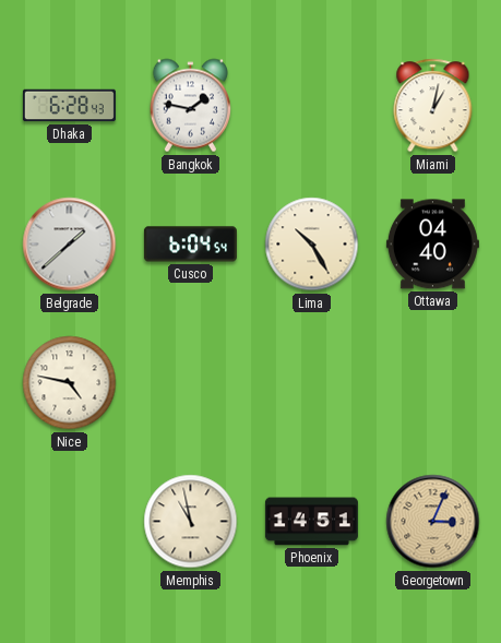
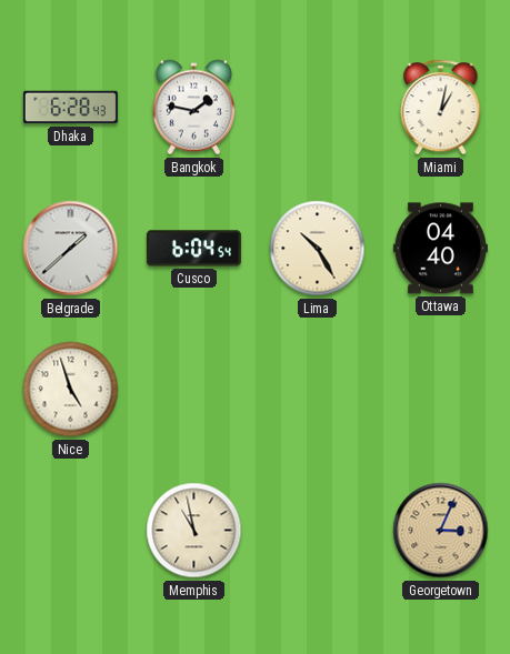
Nice: 4:47 -> 4:57
Phoenix: 14:51 -> none
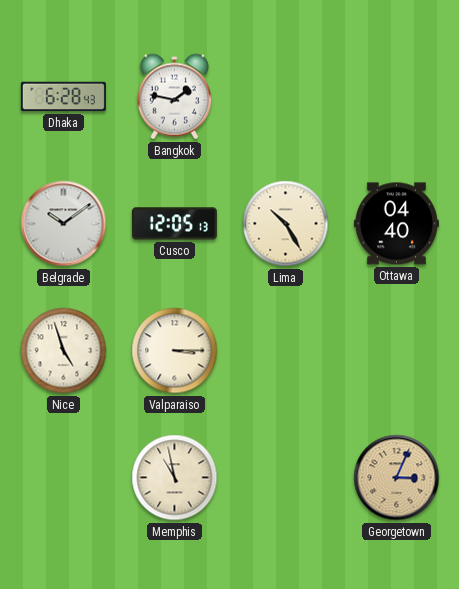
Miami: 1:02 -> none
Belgrade: 1:38 -> 10:09
Cusco: 6:04 -> 12:05
Valparaiso: none -> 3:15
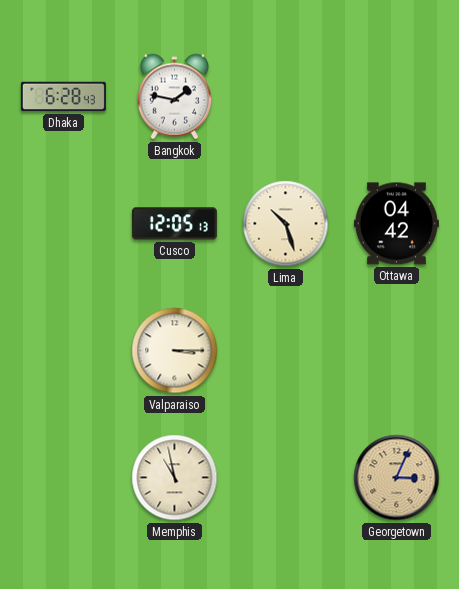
Belgrade: 10:09 -> none
Lima: 10:25 -> 10:27
Ottawa: 04:40 -> 04:42
Nice: 4:57 -> none
